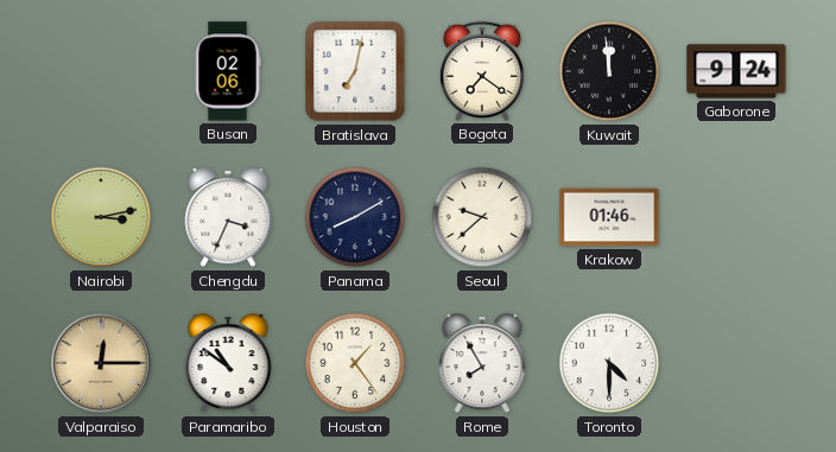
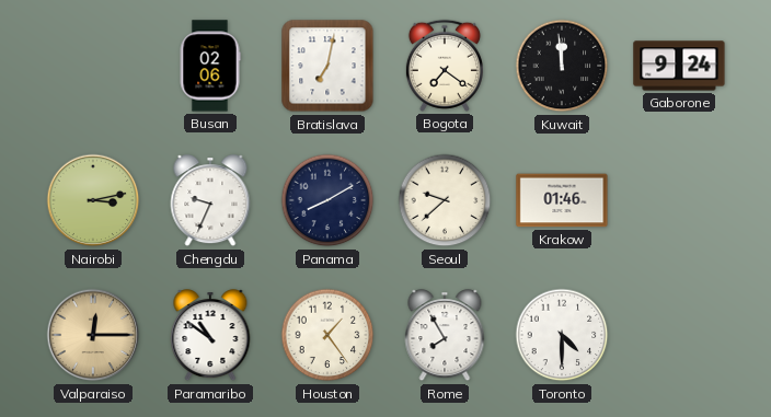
Chengdu: 3:34 -> 9:34
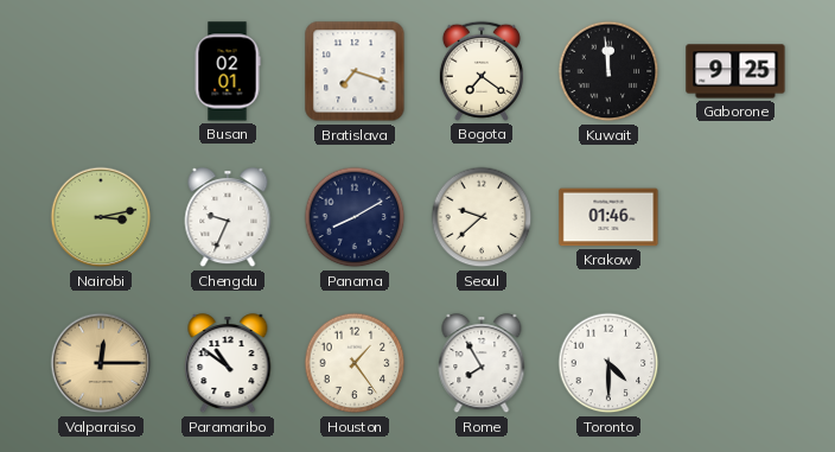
Busan: 02:06 -> 02:01
Bratislava: 7:02 -> 7:18
Gaborone: 9:24 -> 9:25
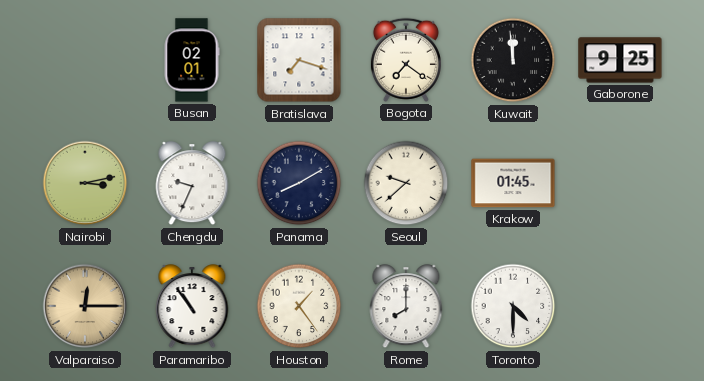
Krakow: 01:46 -> 01:45
Paramaribo: 10:51 -> 10:54
Rome: 7:55 -> 8:00
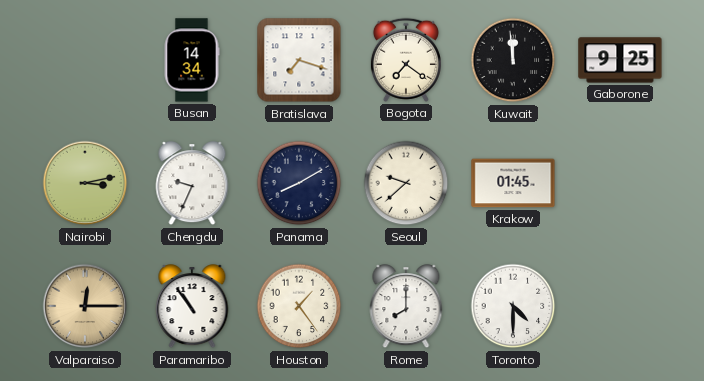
Busan: 02:01 -> 14:34
